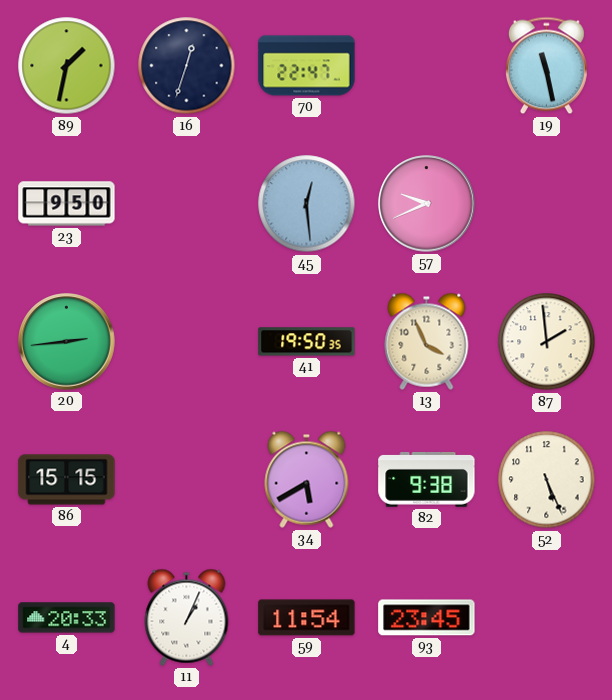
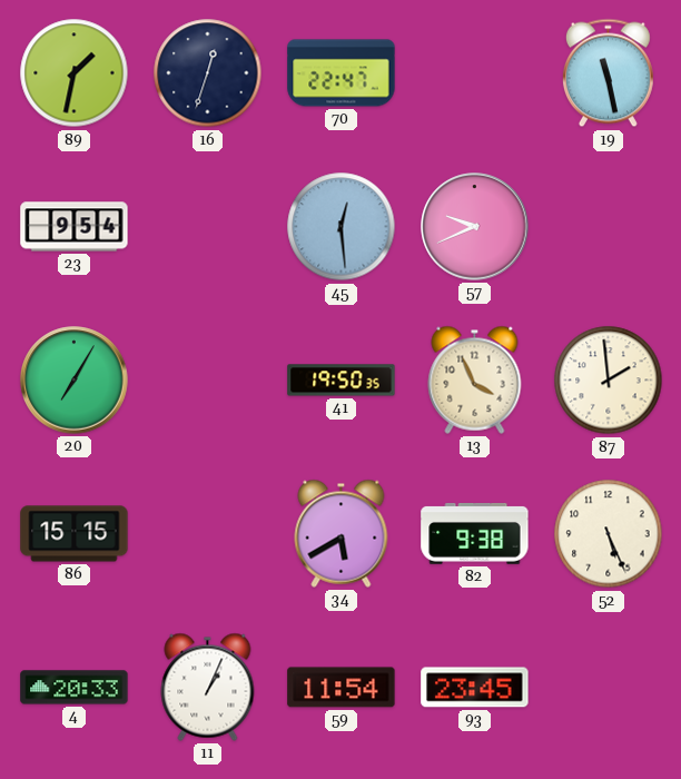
23: 9:50 -> 9:54
20: 2:44 -> 7:05
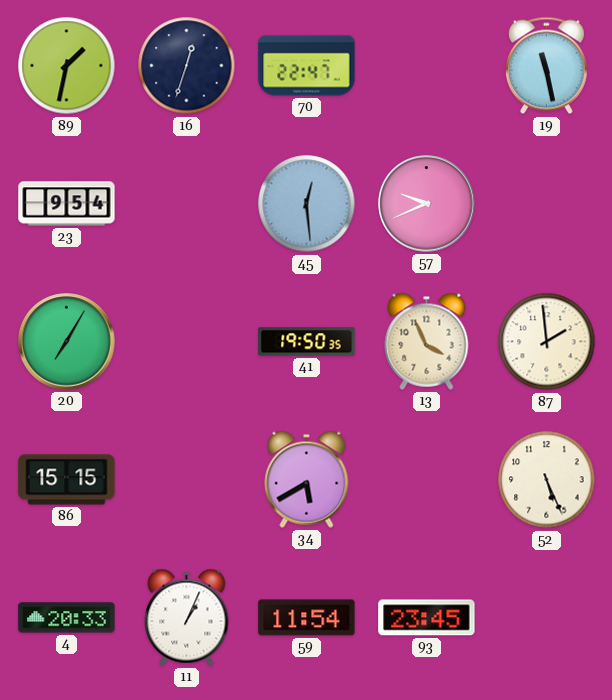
82: 9:38 -> none
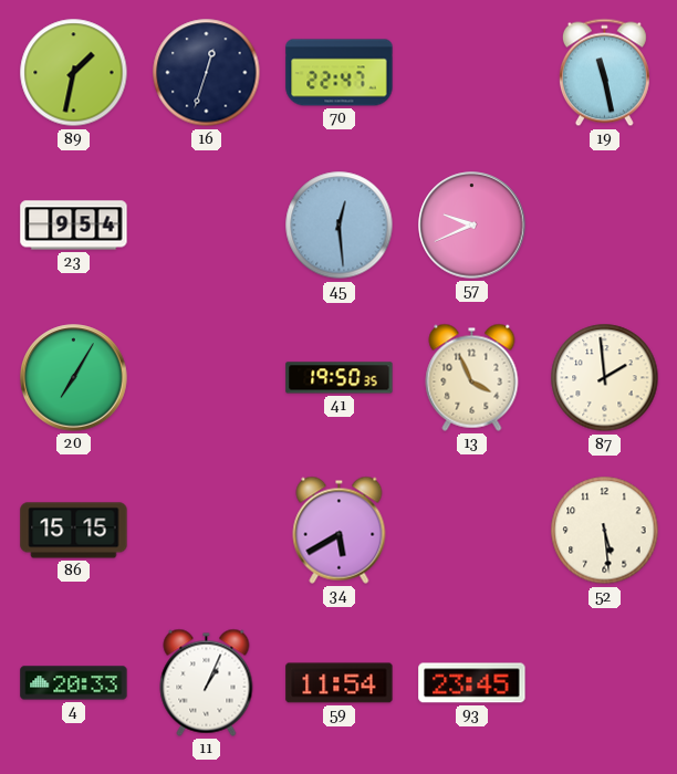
52: 5:26 -> 5:29
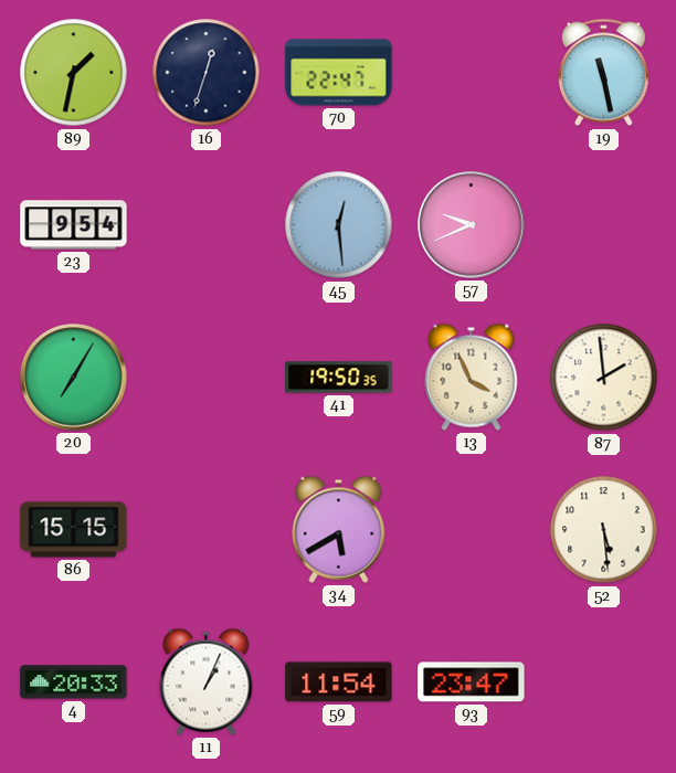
93: 23:45 -> 23:47
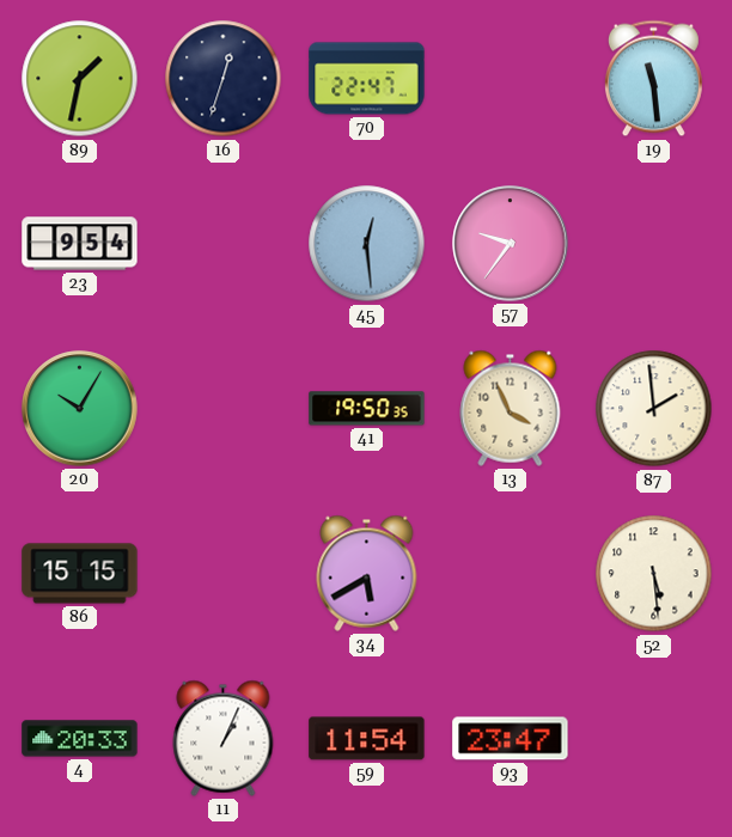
19: 11:28 -> 11:29
57: 9:41 -> 9:36
20: 7:05 -> 10:05
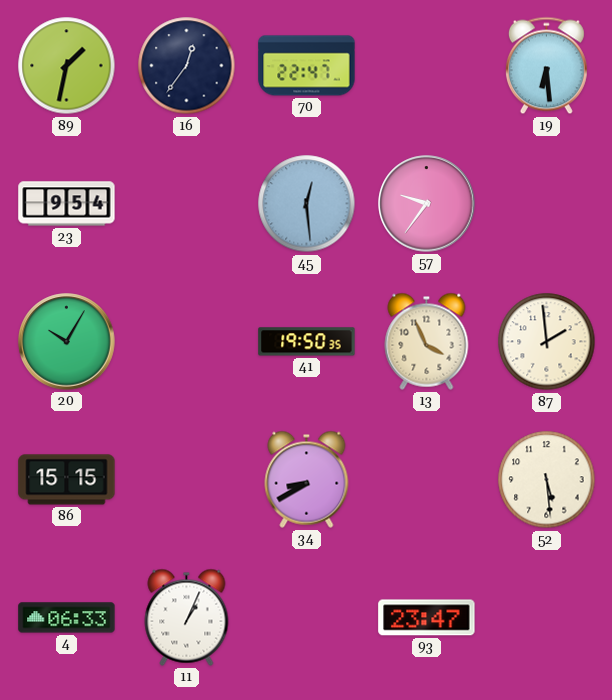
16: 12:33 -> 12:36
19: 11:29 -> 6:29
34: 5:40 -> 8:40
4: 20:33 -> 06:33
59: 11:54 -> none
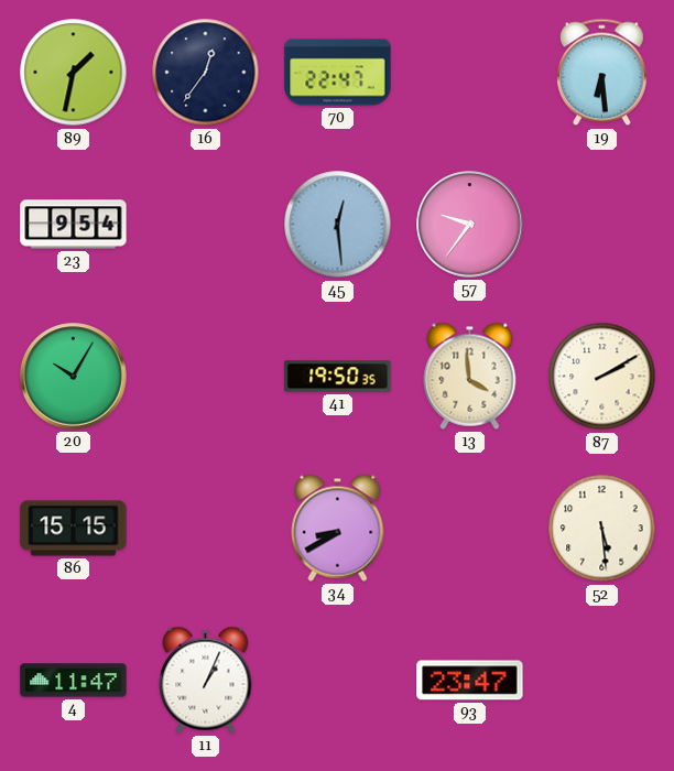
13: 3:56 -> 3:59
87: 1:59 -> 2:10
4: 06:33 -> 11:47
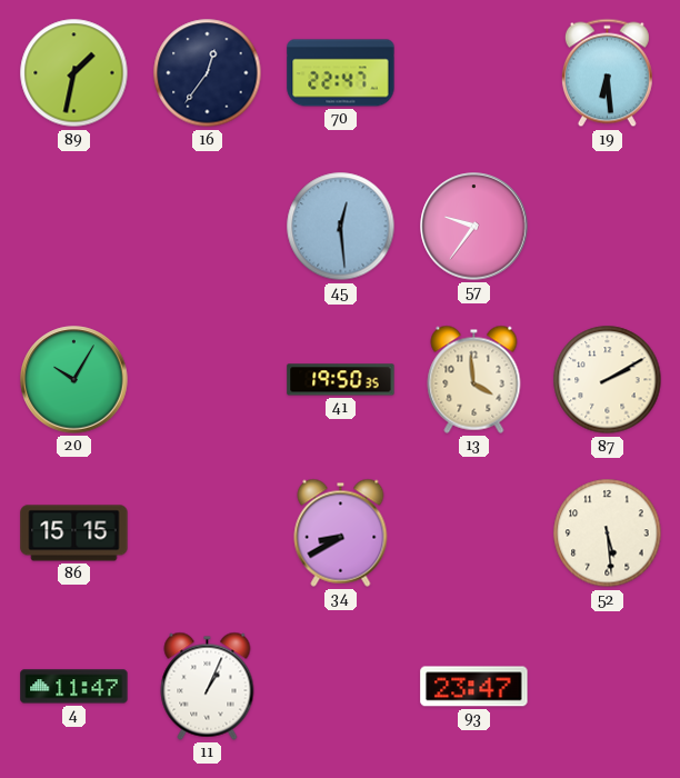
23: 9:54 -> none
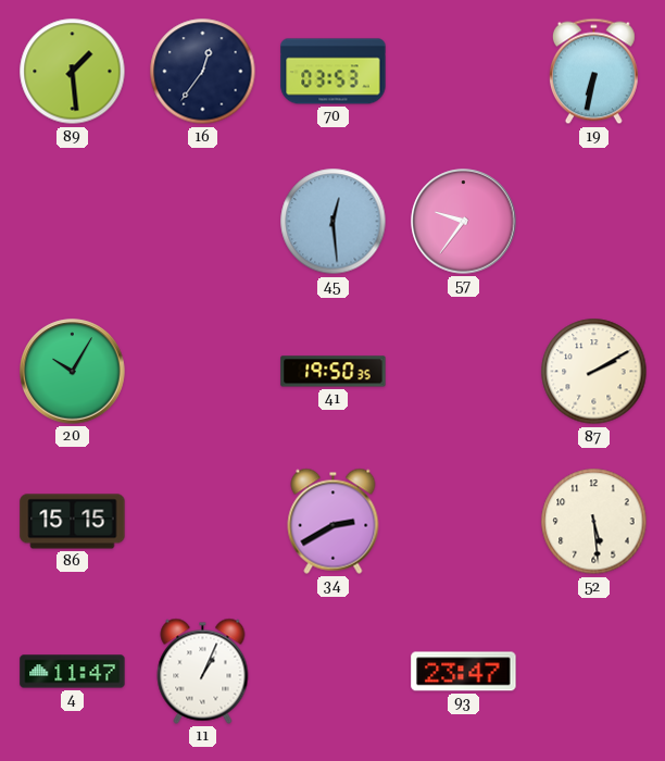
89: 1:32 -> 1:29
70: 22:47 -> 03:53
19: 6:29 -> 6:32
13: 3:59 -> none
34: 8:40 -> 2:40
